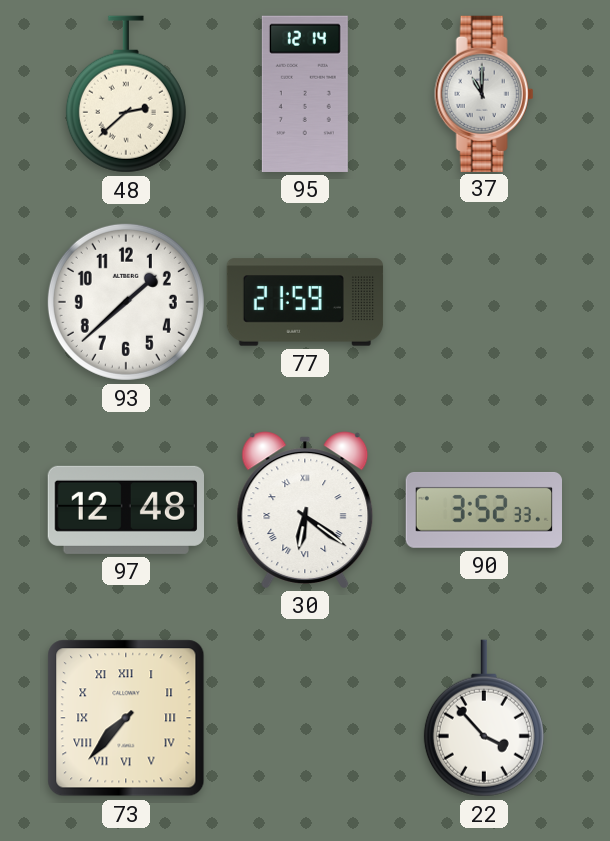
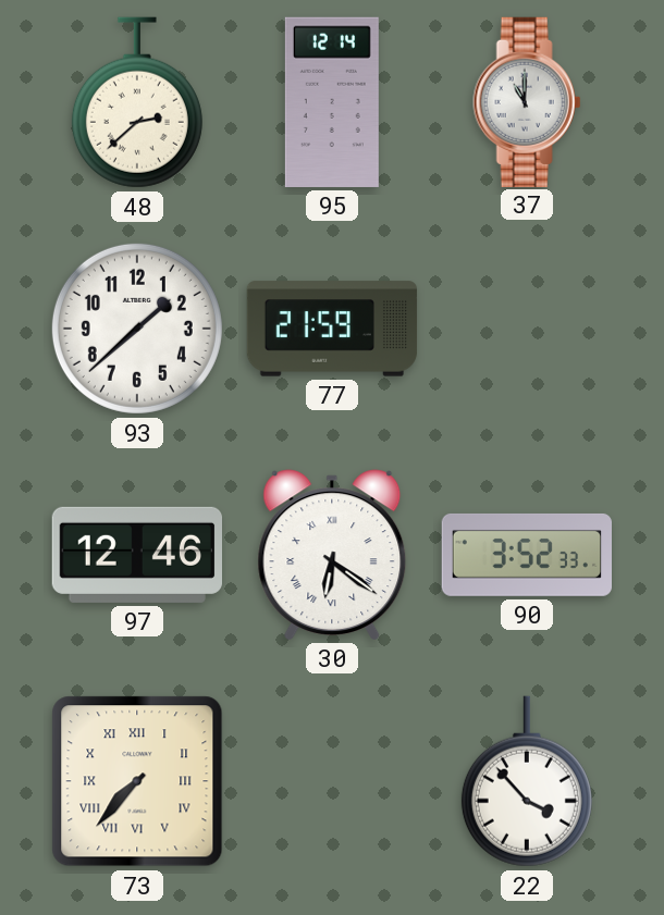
97: 12:48 -> 12:46
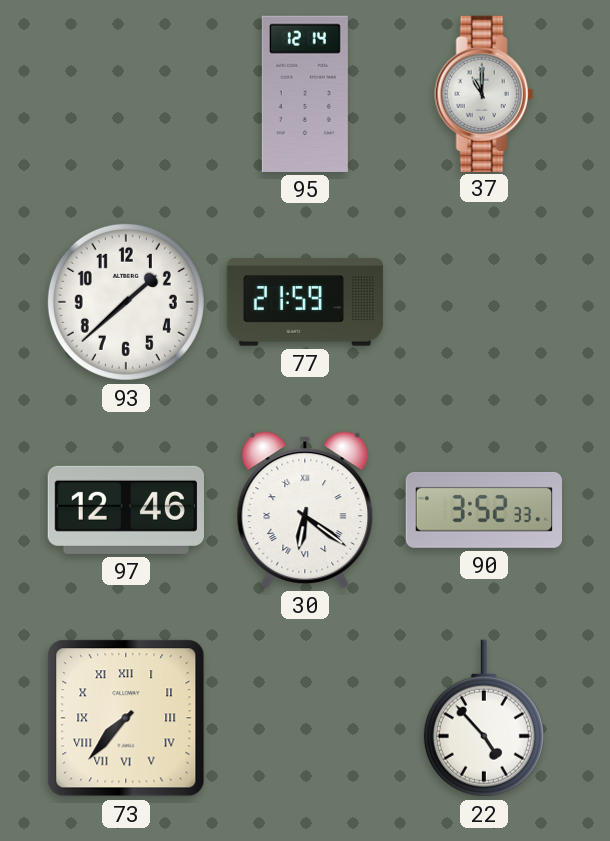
48: 2:38 -> none
22: 3:53 -> 4:53
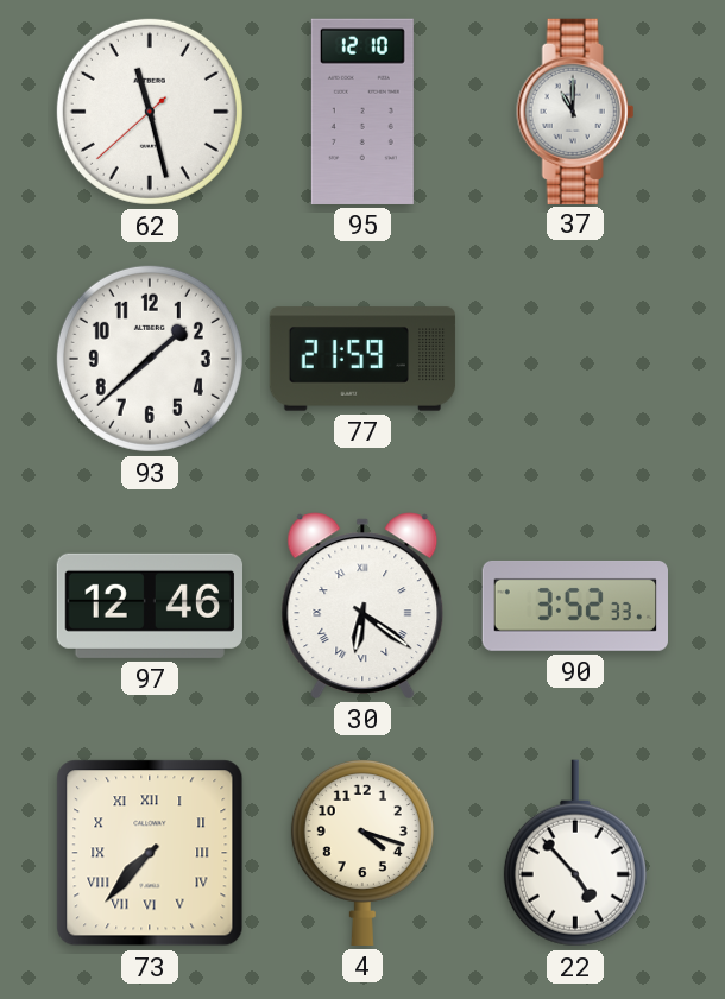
62: none -> 11:27
95: 12:14 -> 12:10
4: none -> 4:18
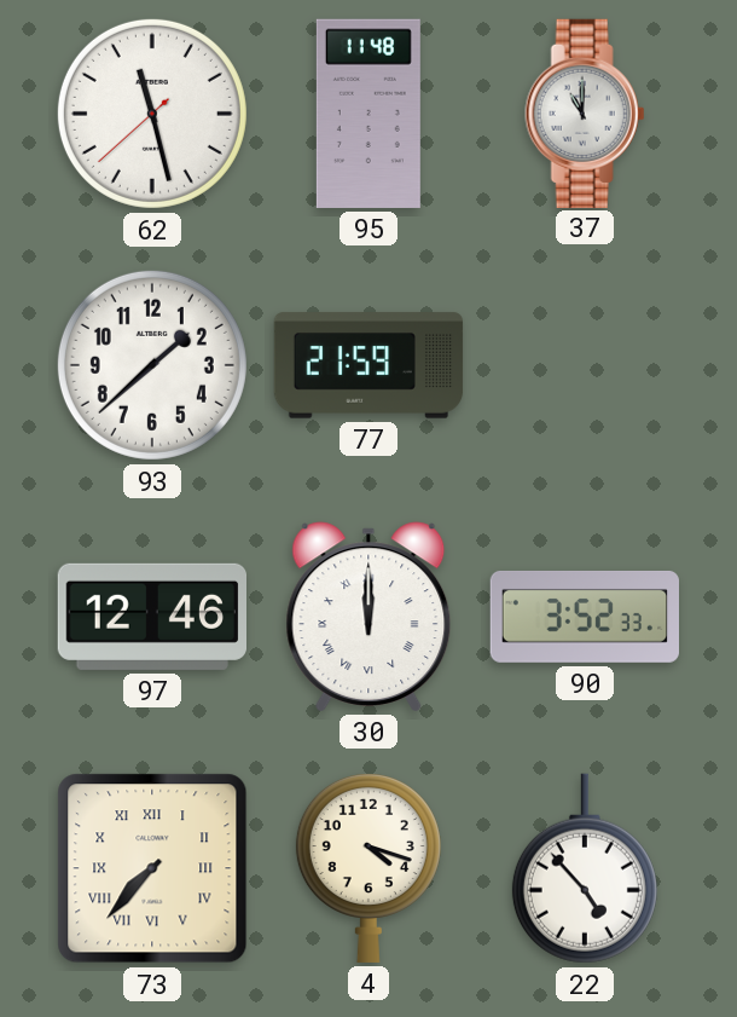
95: 12:10 -> 11:48
30: 6:21 -> 12:00
